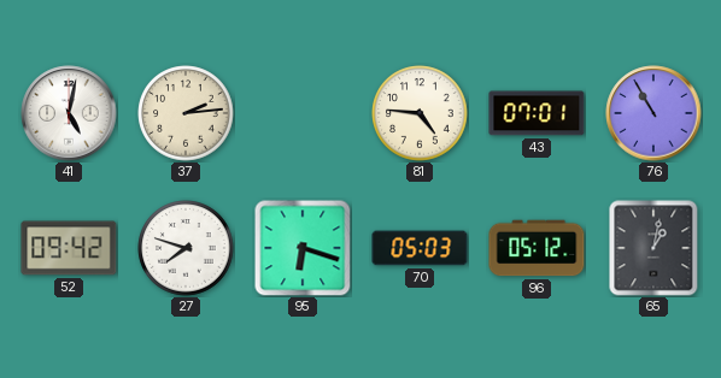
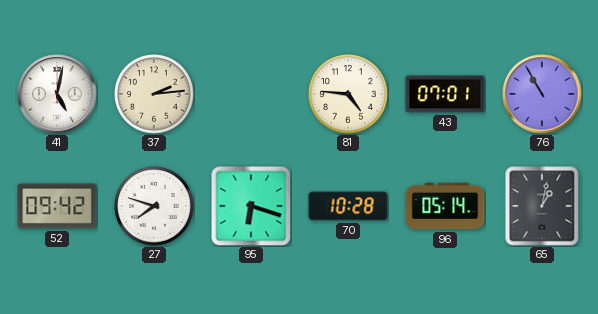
70: 05:03 -> 10:28
96: 05:12 -> 05:14
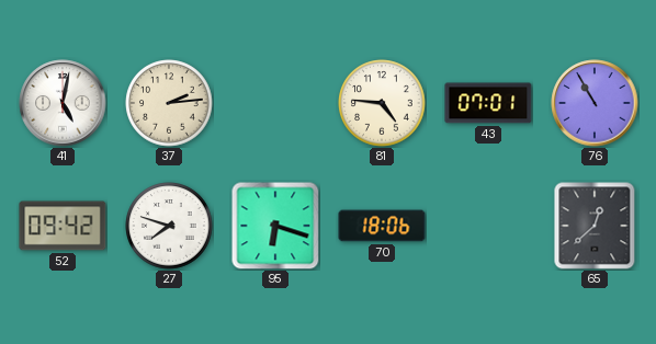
70: 10:28 -> 18:06
96: 05:14 -> none
65: 1:02 -> 12:38
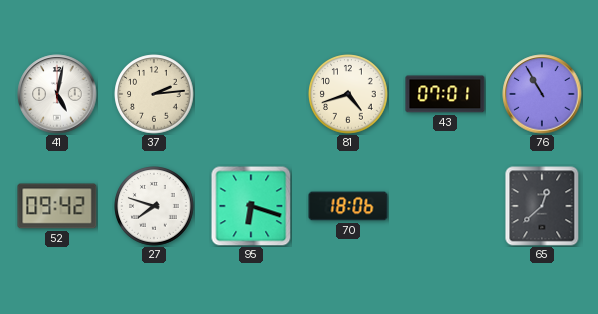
81: 4:46 -> 4:42
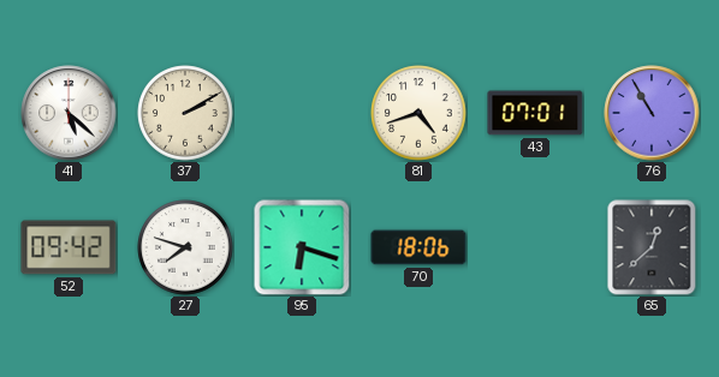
41: 5:02 -> 5:22
37: 2:14 -> 2:10
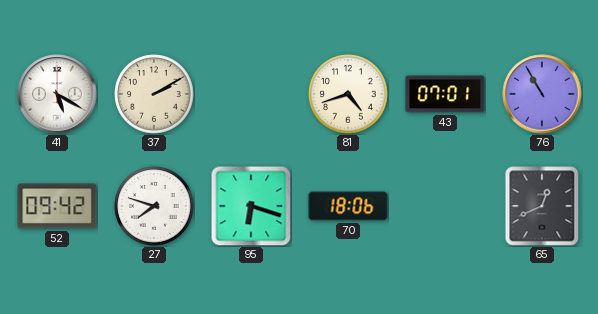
41: 5:22 -> 5:20
65: 12:38 -> 12:41
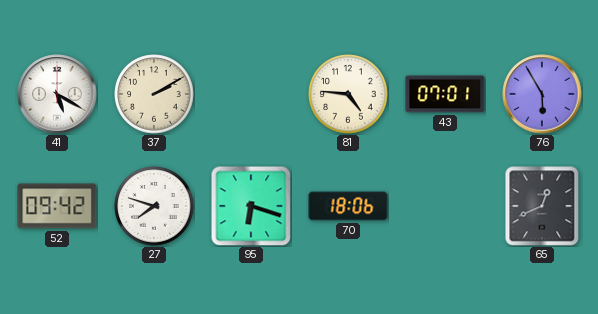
81: 4:42 -> 4:46
76: 10:55 -> 5:55
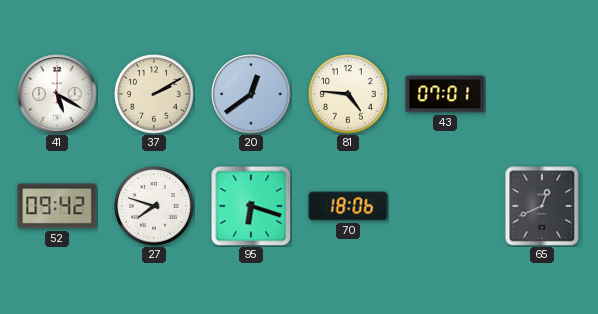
20: none -> 12:39
76: 5:55 -> none
